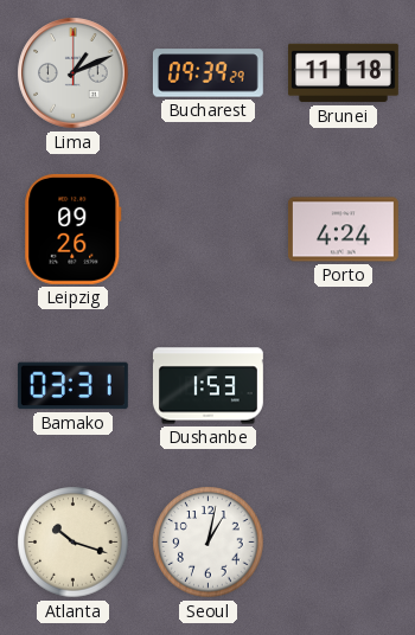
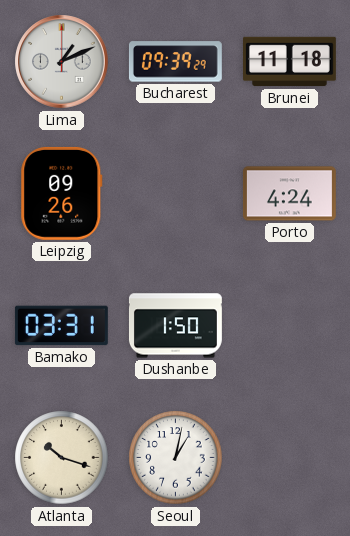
Dushanbe: 1:53 -> 1:50
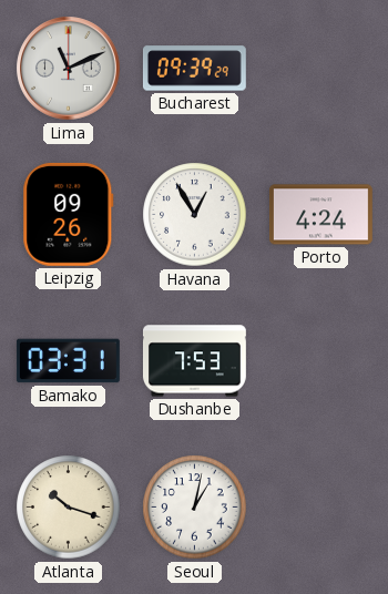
Lima: 1:11 -> 11:11
Brunei: 11:18 -> none
Havana: none -> 12:55
Dushanbe: 1:50 -> 7:53
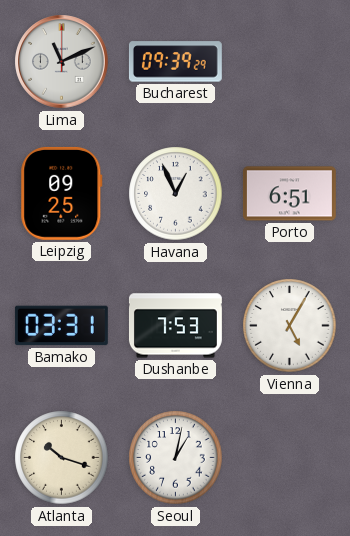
Leipzig: 09:26 -> 09:25
Havana: 12:55 -> 12:56
Porto: 4:24 -> 6:51
Vienna: none -> 5:05
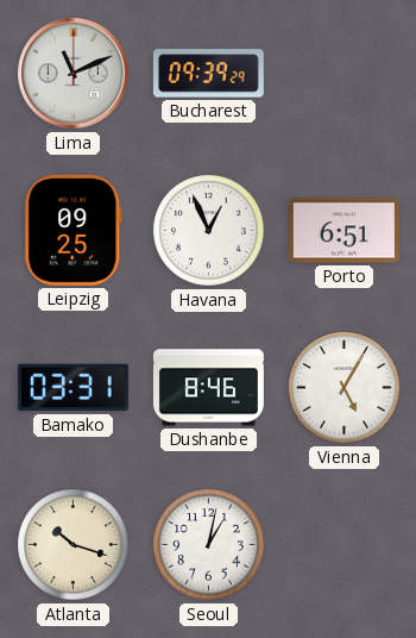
Dushanbe: 7:53 -> 8:46
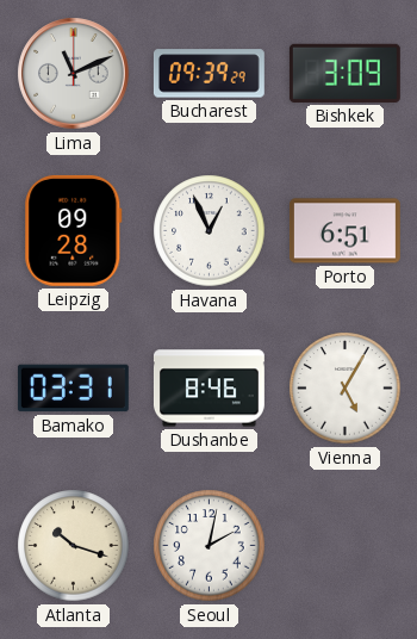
Bishkek: none -> 3:09
Leipzig: 09:25 -> 09:28
Seoul: 1:02 -> 2:02
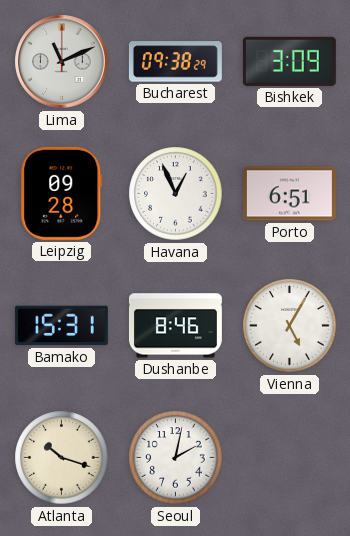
Bucharest: 09:39 -> 09:38
Bamako: 03:31 -> 15:31
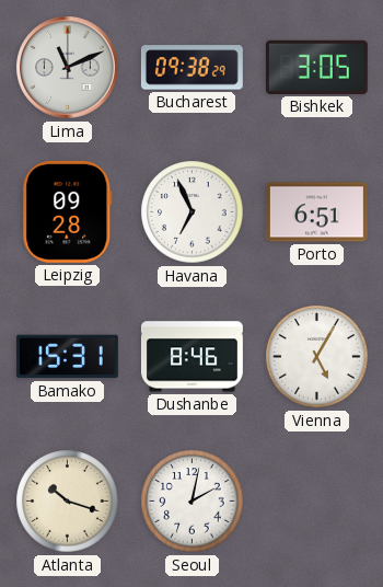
Bishkek: 3:09 -> 3:05
Havana: 12:56 -> 6:56
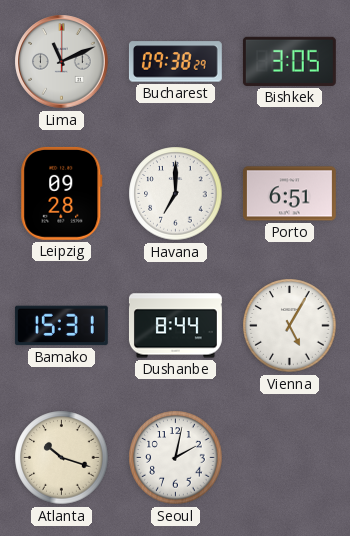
Havana: 6:56 -> 7:00
Dushanbe: 8:46 -> 8:44
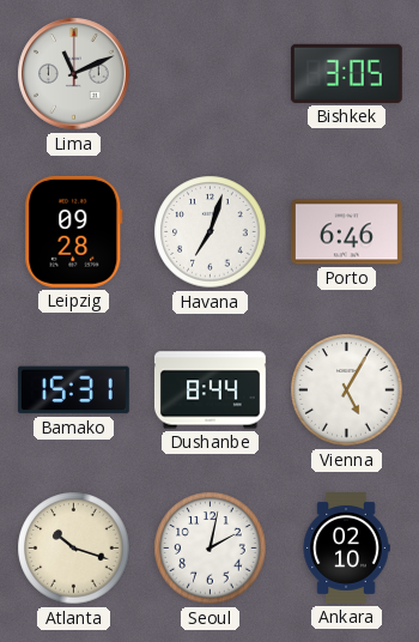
Bucharest: 09:38 -> none
Havana: 7:00 -> 7:03
Porto: 6:51 -> 6:46
Ankara: none -> 02:10
